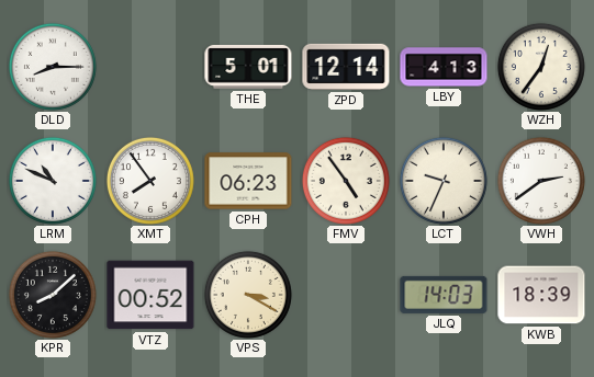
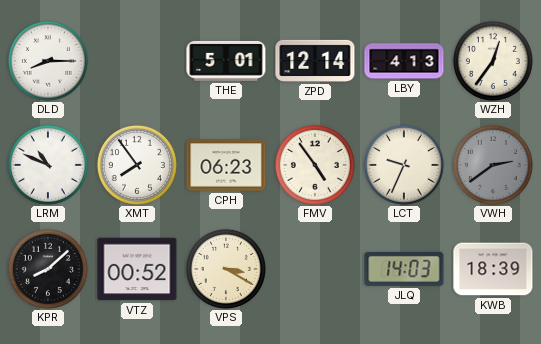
VWH dial: white -> grey
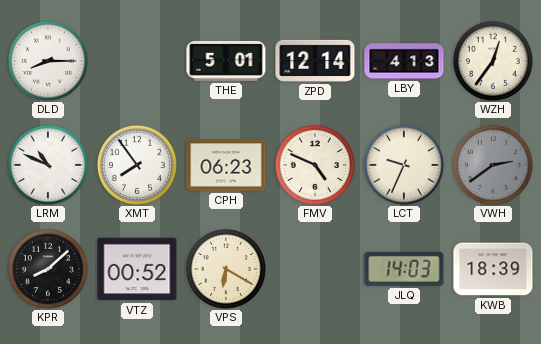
FMV: 4:54 -> 4:49
VPS: 3:20 -> 6:20
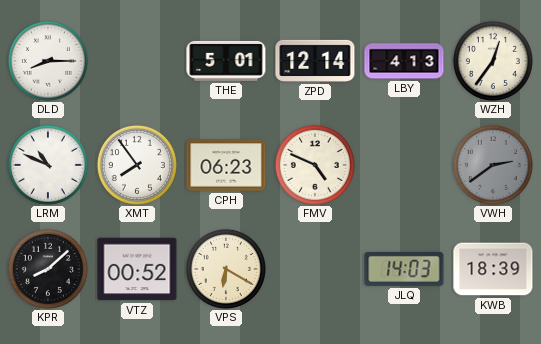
LCT: 9:34 -> none
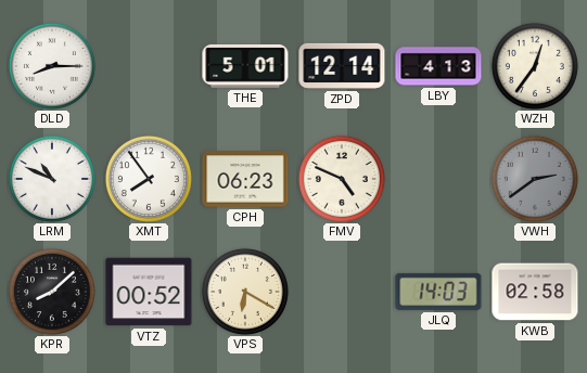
KWB: 18:39 -> 02:58
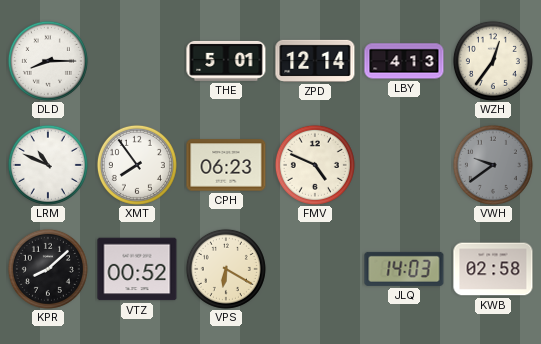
VWH: 2:39 -> 9:39
